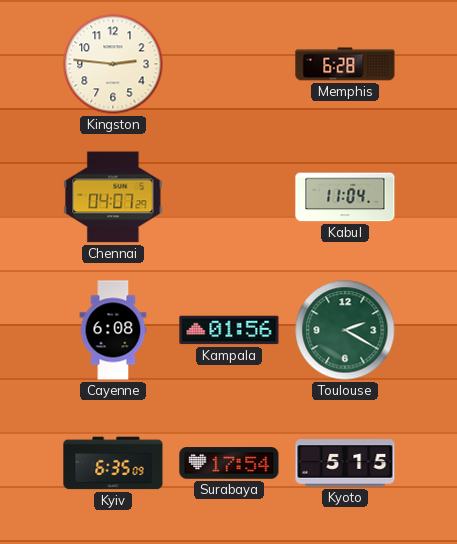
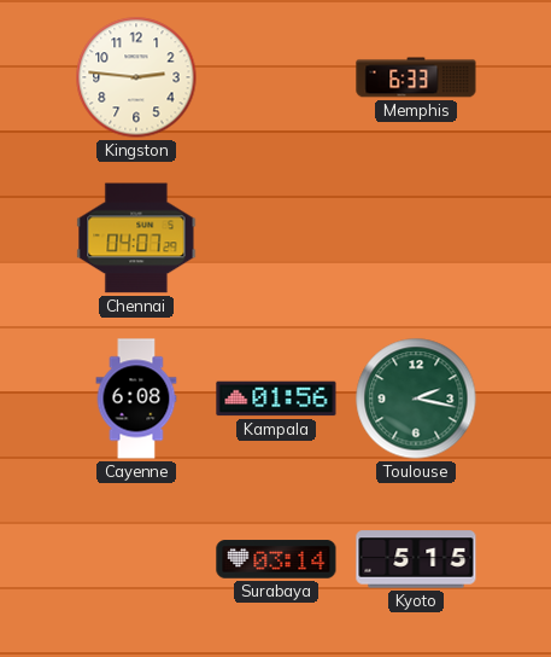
Memphis: 6:28 -> 6:33
Kabul: 11:04 -> none
Toulouse: 2:20 -> 2:17
Kyiv: 6:35 -> none
Surabaya: 17:54 -> 03:14
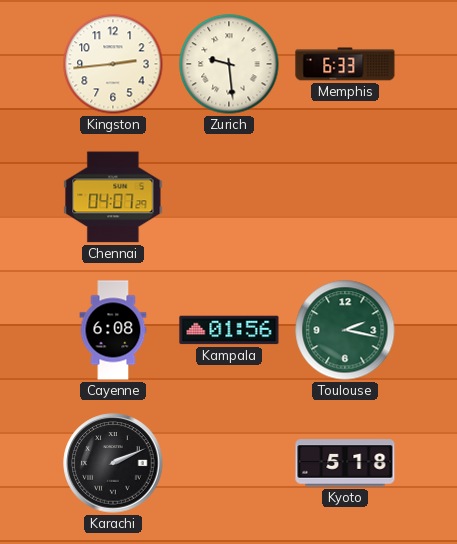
Kingston: 2:46 -> 2:44
Zurich: none -> 9:29
Karachi: none -> 2:11
Surabaya: 03:14 -> none
Kyoto: 5:15 -> 5:18
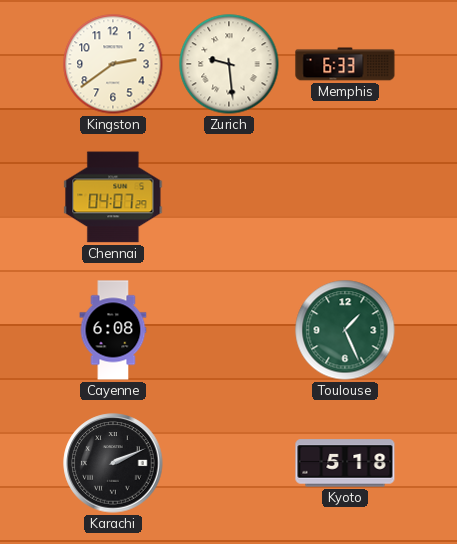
Kingston: 2:44 -> 2:39
Kampala: 01:56 -> none
Toulouse: 2:17 -> 1:26
